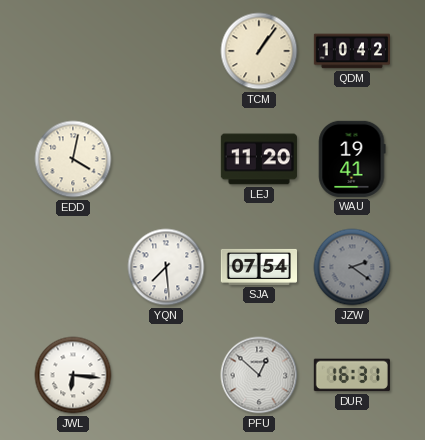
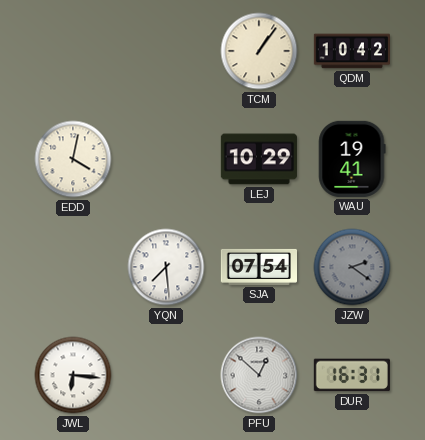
LEJ: 11:20 -> 10:29
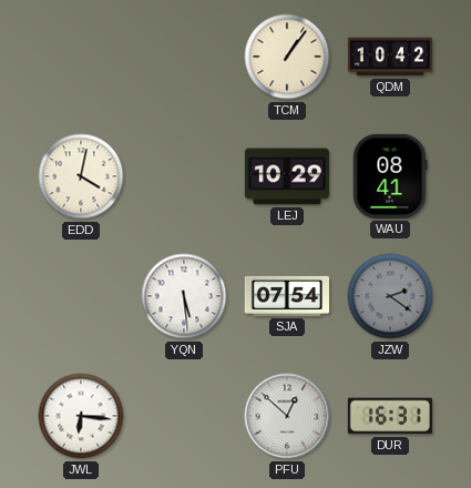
WAU: 19:41 -> 08:41
YQN: 7:29 -> 5:29
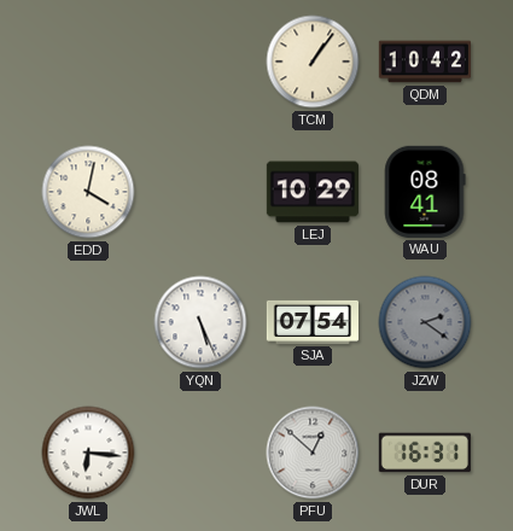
YQN: 5:29 -> 5:26
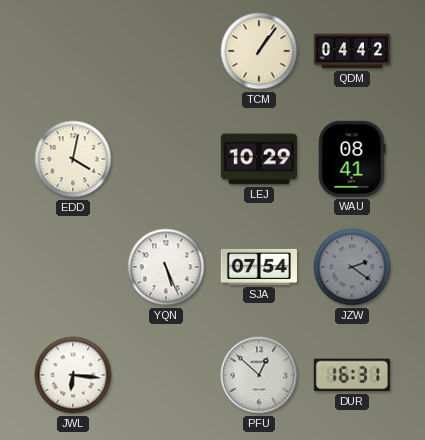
QDM: 10:42 -> 04:42
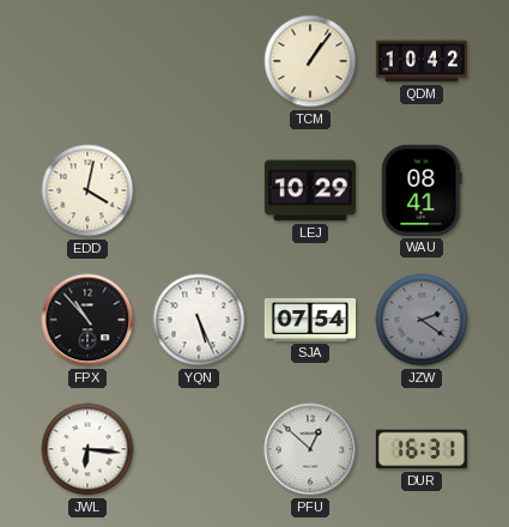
QDM: 04:42 -> 10:42
FPX: none -> 10:53
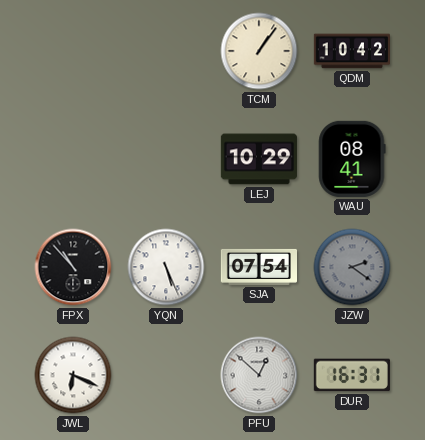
EDD: 4:02 -> none
JWL: 6:16 -> 6:19
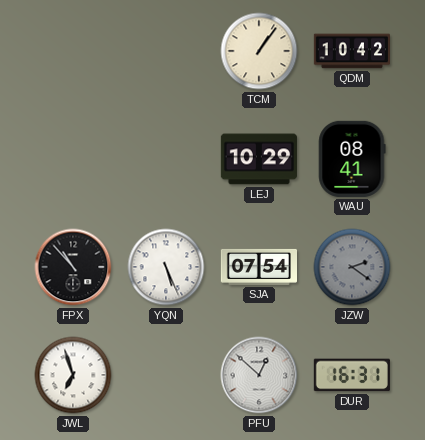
JWL: 6:19 -> 6:57
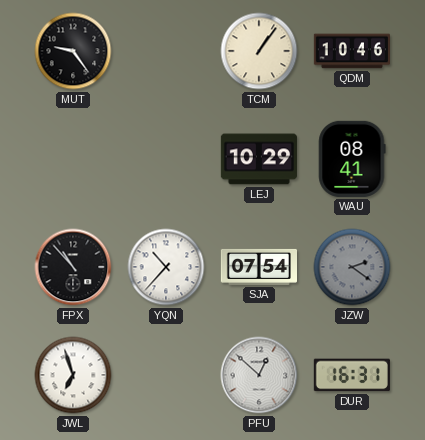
MUT: none -> 9:24
QDM: 10:42 -> 10:46
YQN: 5:26 -> 10:37
